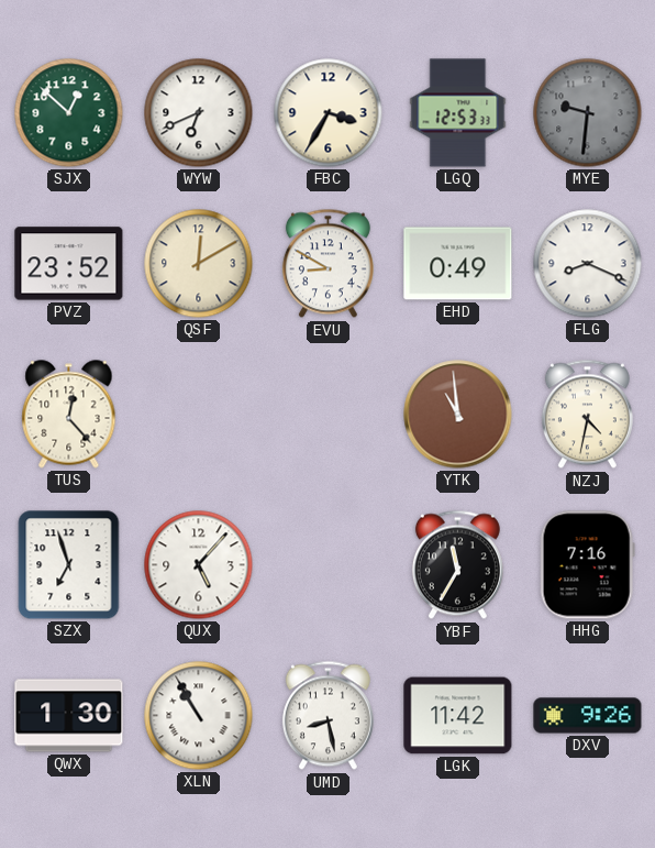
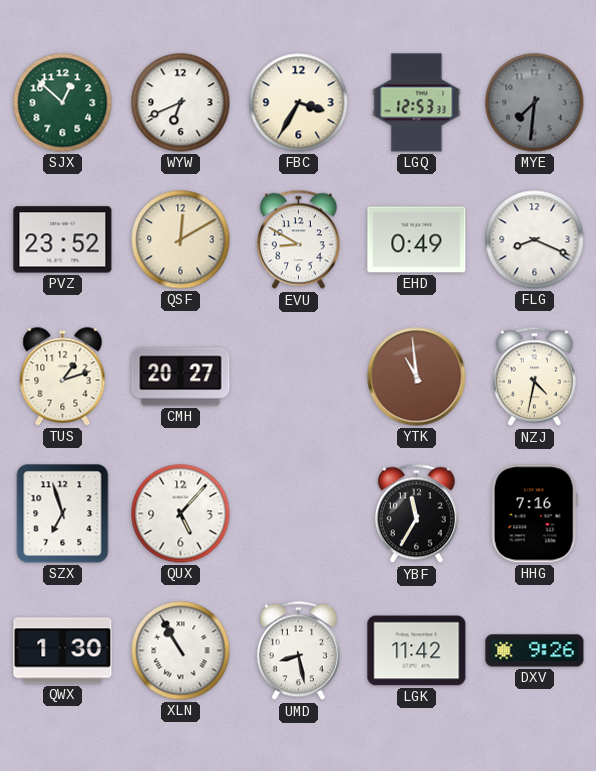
MYE: 9:31 -> 7:31
TUS: 12:23 -> 1:12
CMH: none -> 20:27
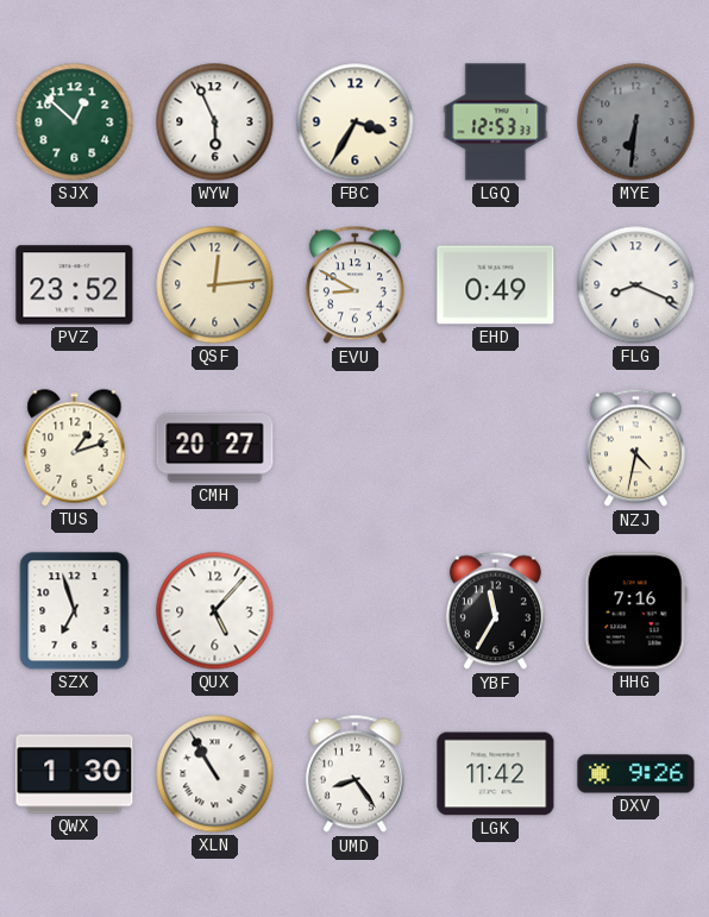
WYW: 6:41 -> 5:56
MYE: 7:31 -> 6:31
QSF: 12:10 -> 12:14
YTK: 10:59 -> none
UMD: 8:28 -> 8:24
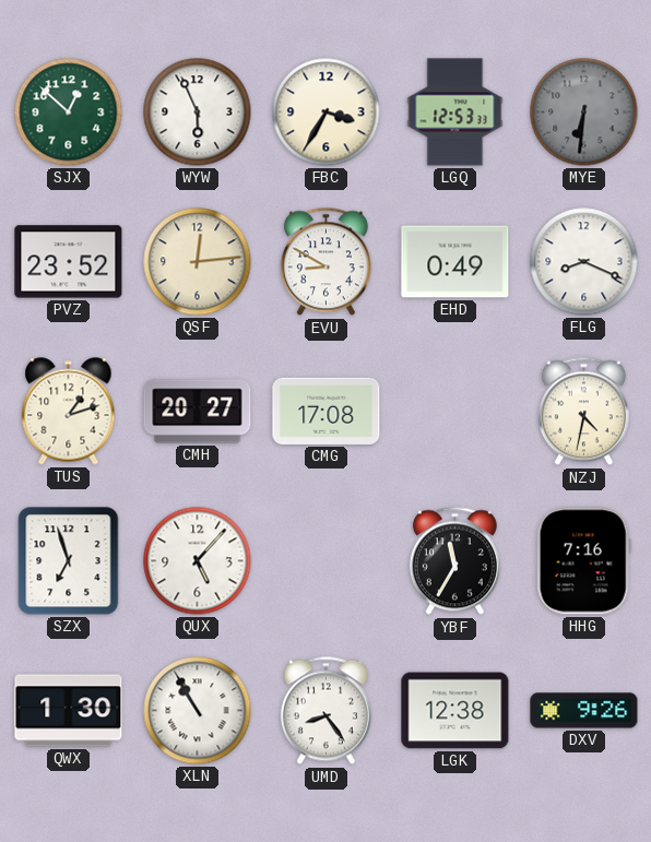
CMG: none -> 17:08
LGK: 11:42 -> 12:38
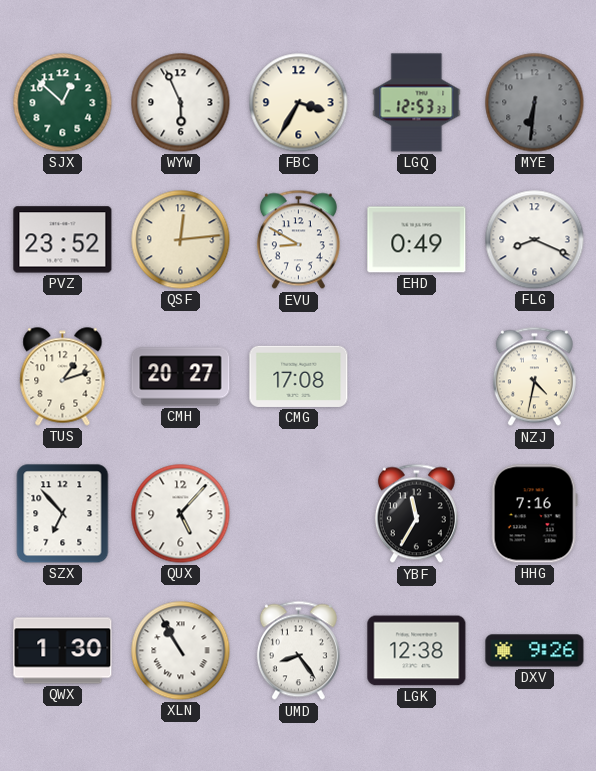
SZX: 6:57 -> 6:53
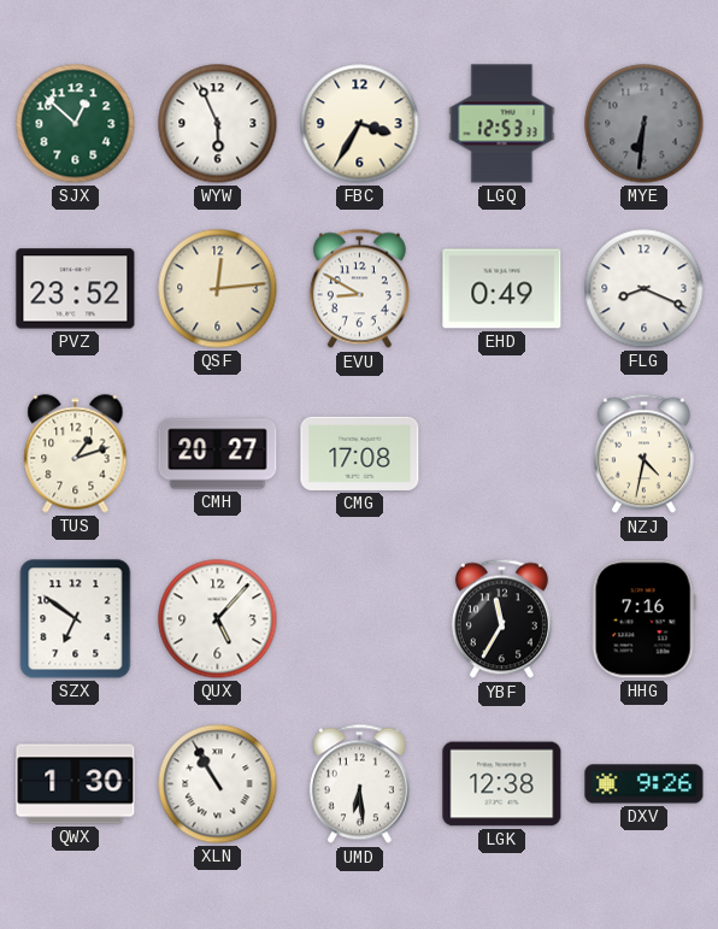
SZX: 6:53 -> 6:51
UMD: 8:24 -> 6:29
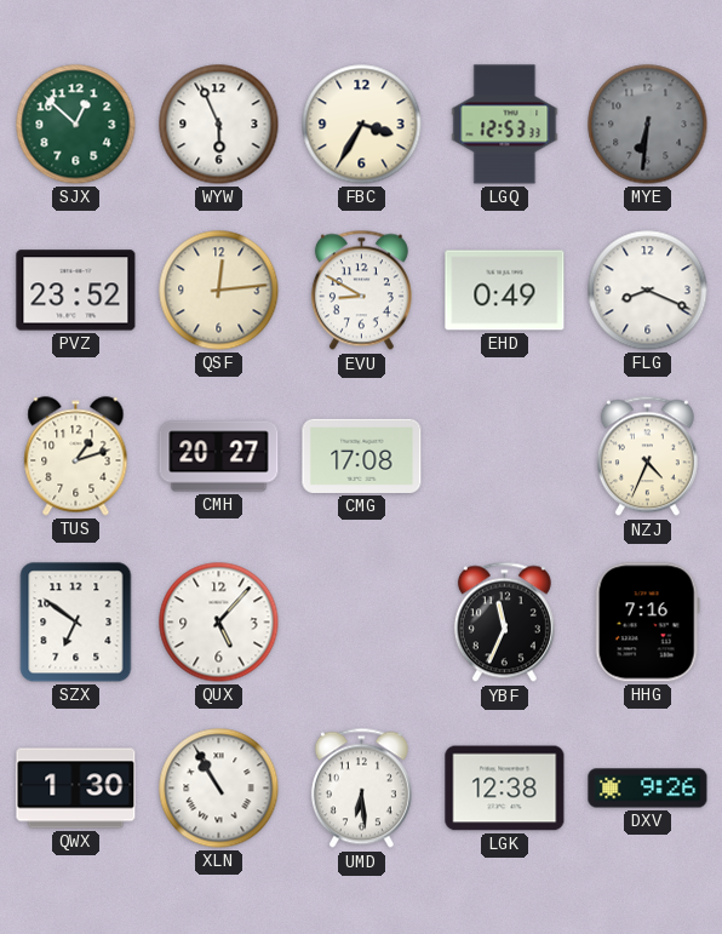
NZJ: 4:32 -> 4:34
YBF: 11:35 -> 11:34
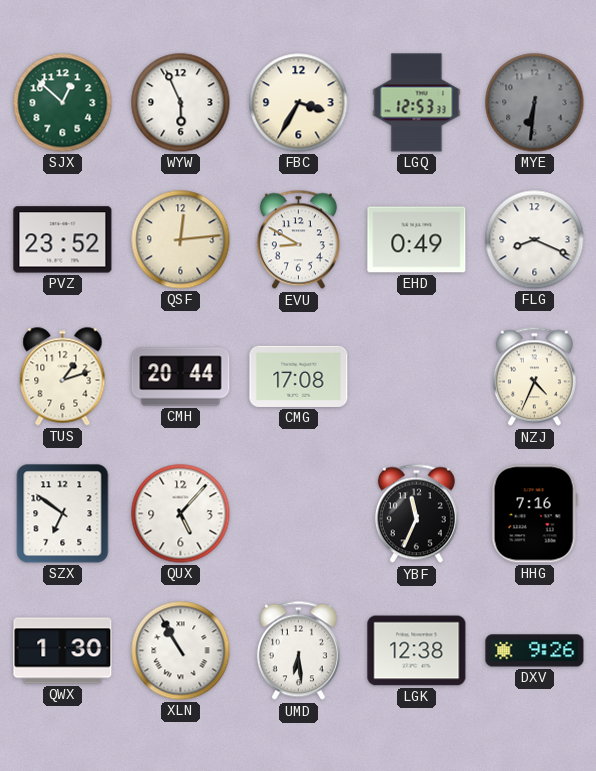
CMH: 20:27 -> 20:44
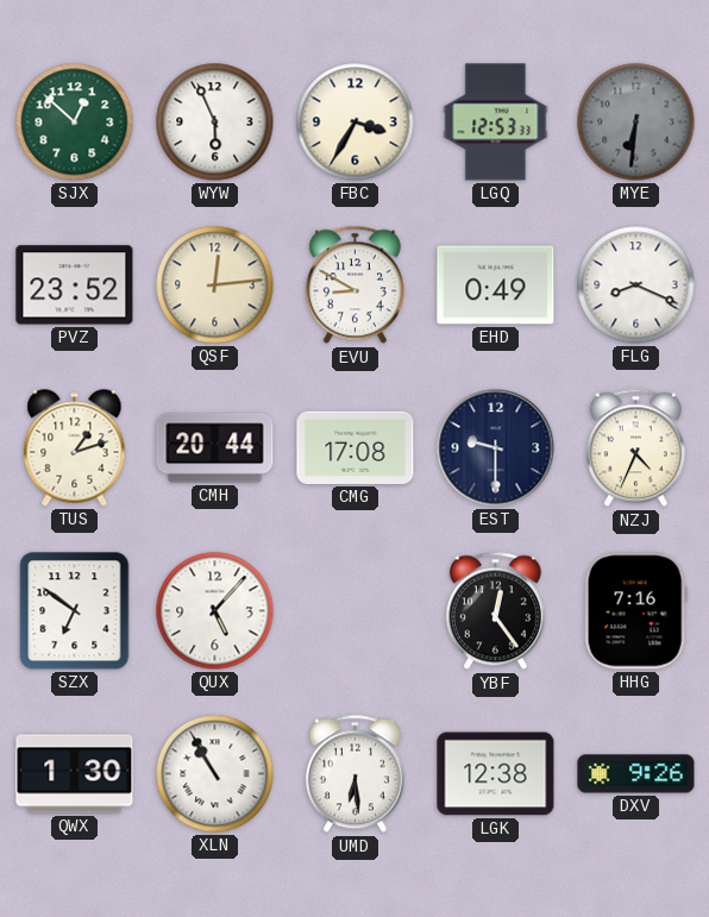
EST: none -> 9:30
YBF: 11:34 -> 12:24
